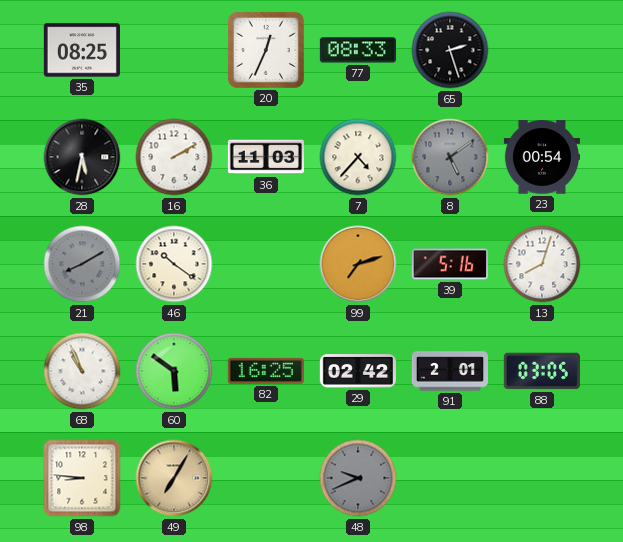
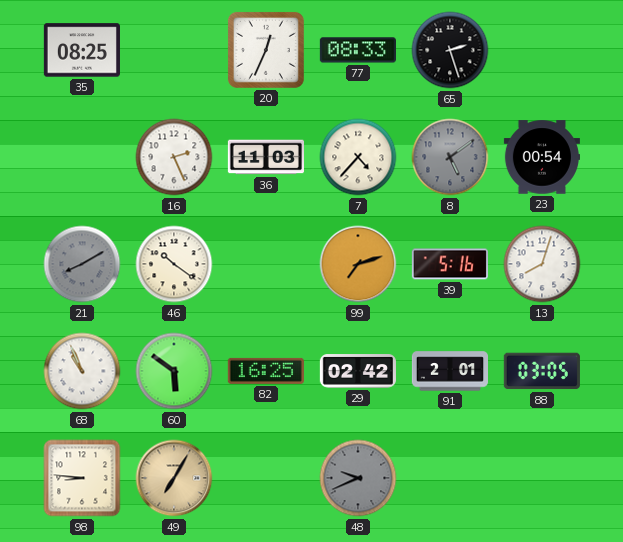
28: 5:32 -> none
16: 2:10 -> 2:26
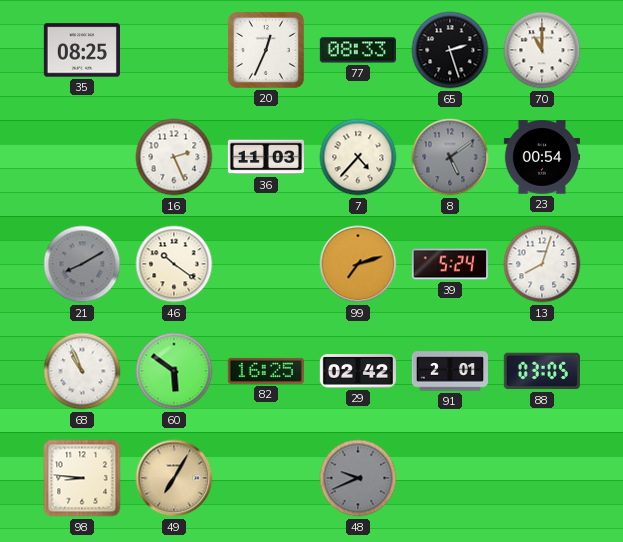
70: none -> 11:00
39: 5:16 -> 5:24
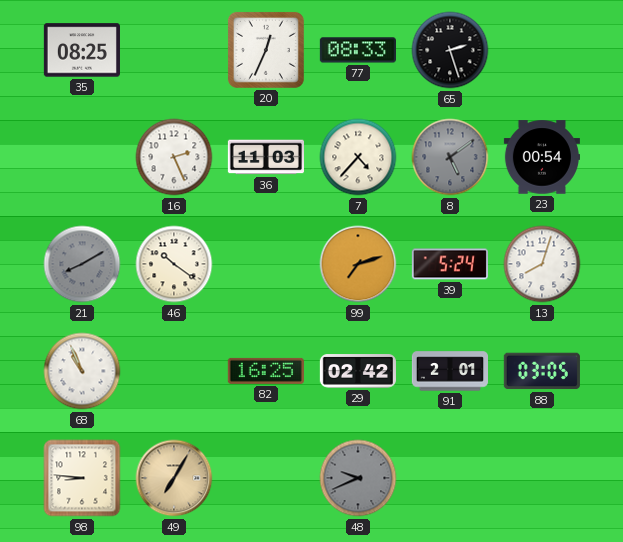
70: 11:00 -> none
60: 5:51 -> none
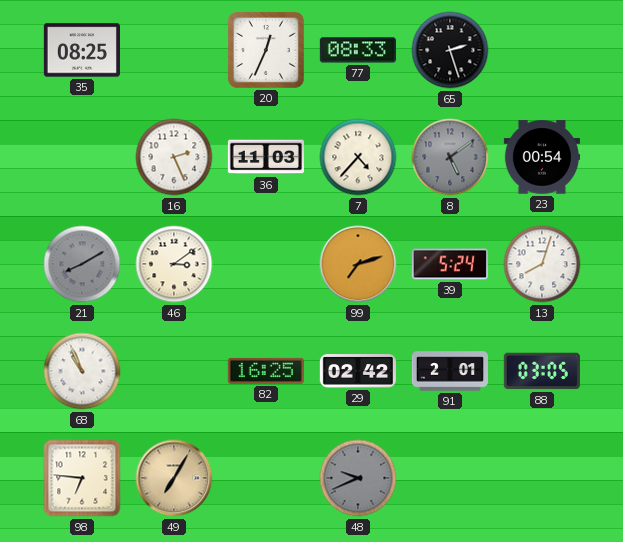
46: 10:21 -> 3:09
98: 8:46 -> 6:46
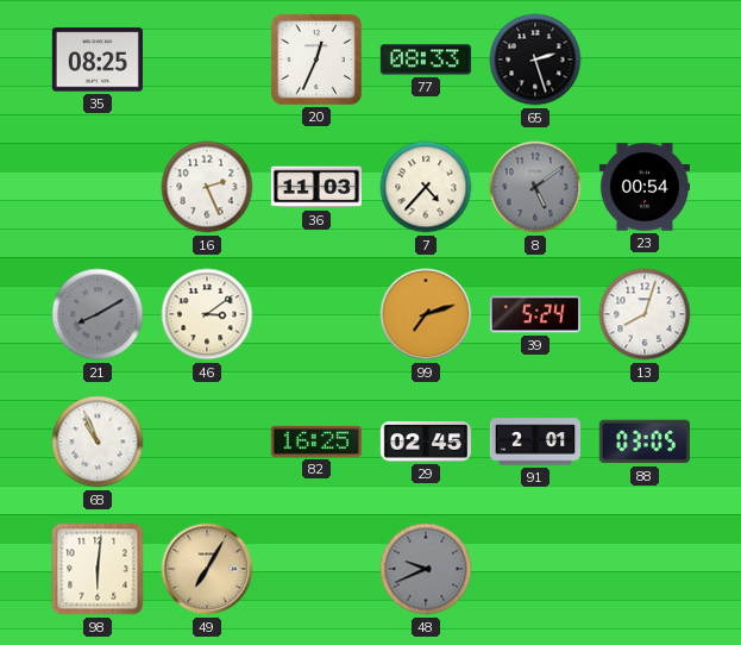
29: 02:42 -> 02:45
98: 6:46 -> 6:01
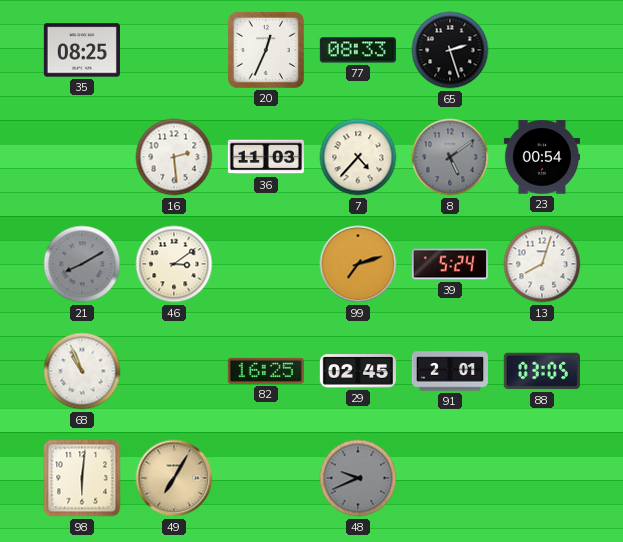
16: 2:26 -> 2:29
